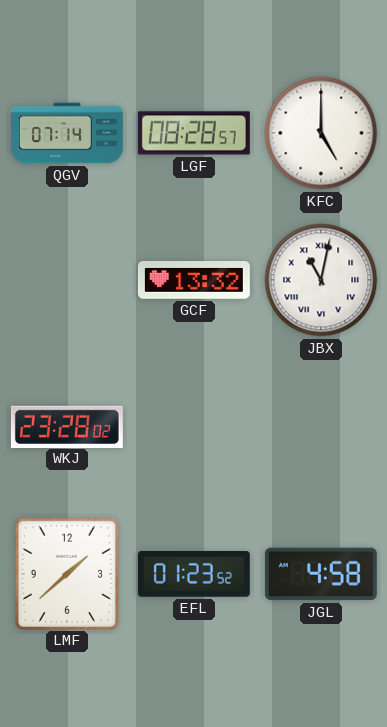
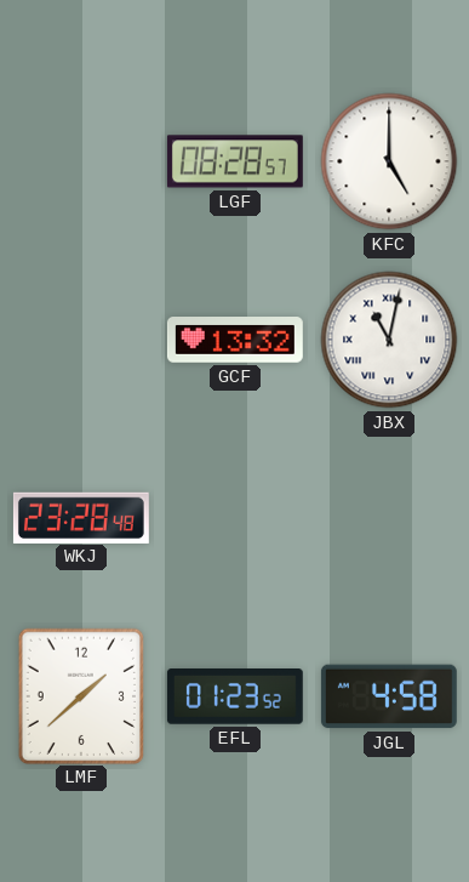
QGV: 07:14 -> none
WKJ: 23:28:02 -> 23:28:48
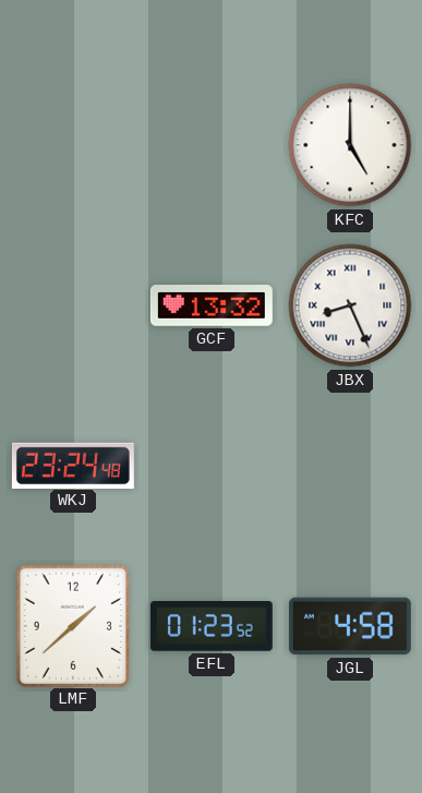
LGF: 08:28 -> none
JBX: 11:02 -> 8:26
WKJ: 23:28 -> 23:24
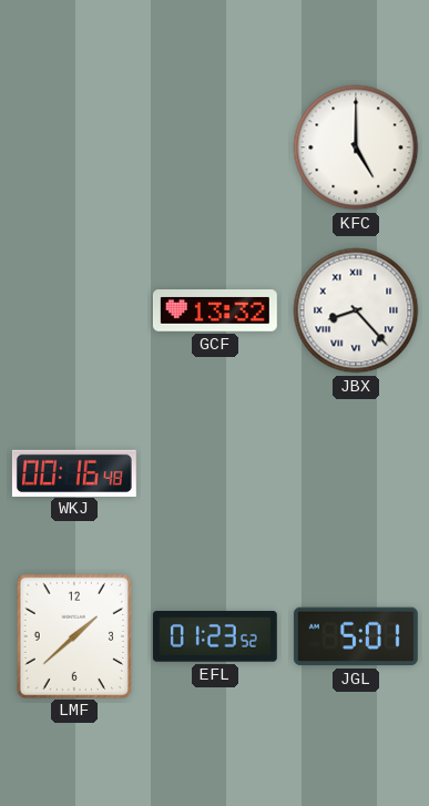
JBX: 8:26 -> 8:23
WKJ: 23:24 -> 00:16
JGL: 4:58 -> 5:01
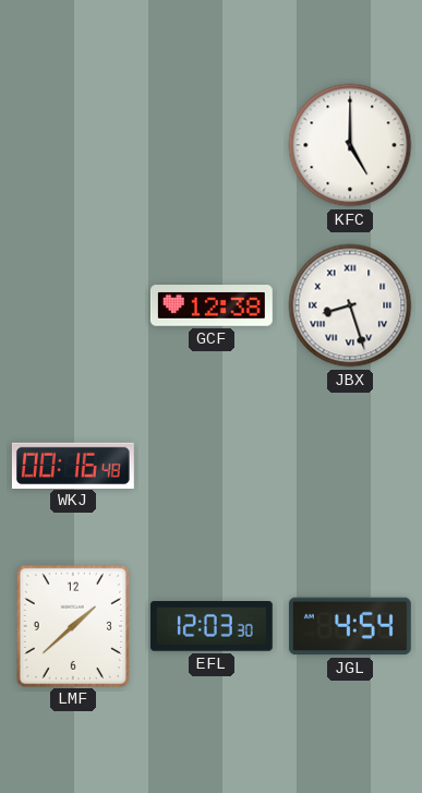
GCF: 13:32 -> 12:38
JBX: 8:23 -> 8:27
EFL: 01:23 -> 12:03
JGL: 5:01 -> 4:54
